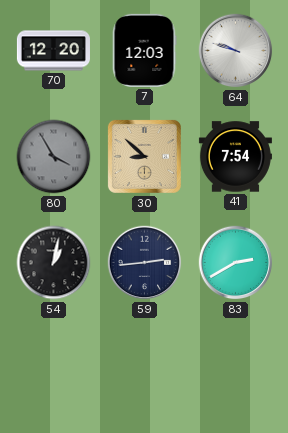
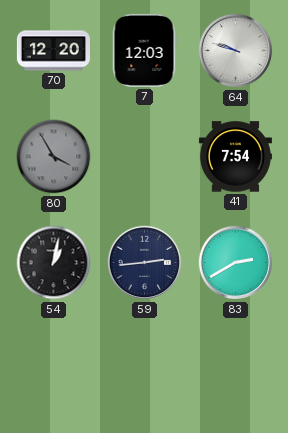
30: 8:52 -> none
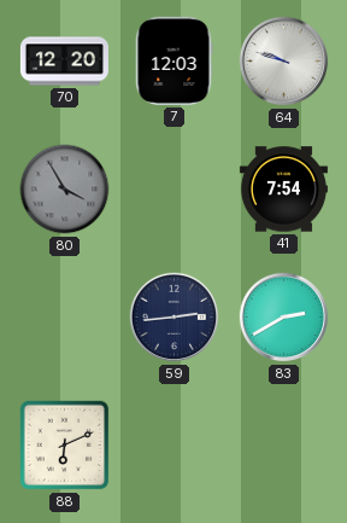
54: 1:02 -> none
88: none -> 6:11
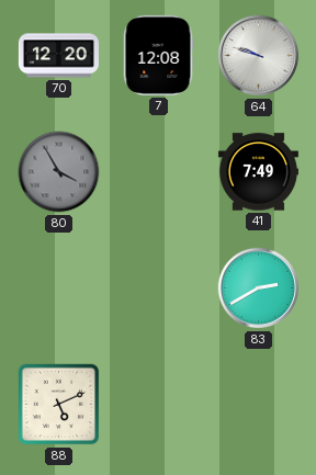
7: 12:03 -> 12:08
41: 7:54 -> 7:49
59: 2:44 -> none
88: 6:11 -> 5:11
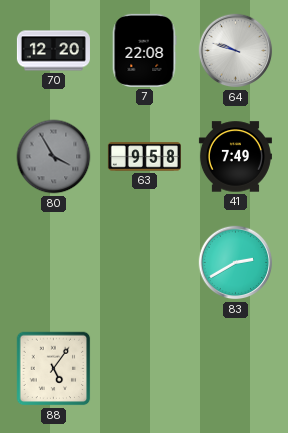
7: 12:08 -> 22:08
63: none -> 9:58
88: 5:11 -> 5:06
